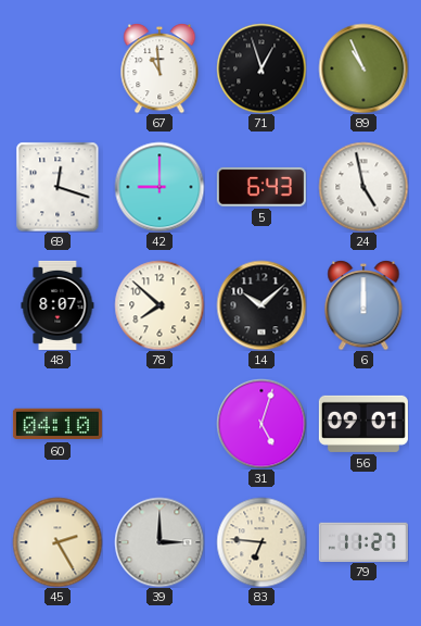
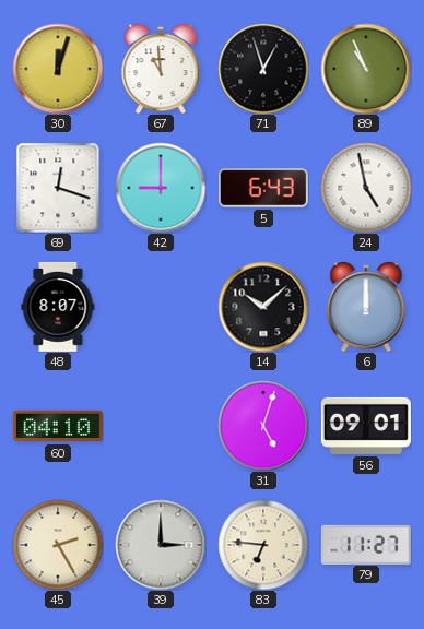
30: none -> 12:03
78: 7:52 -> none
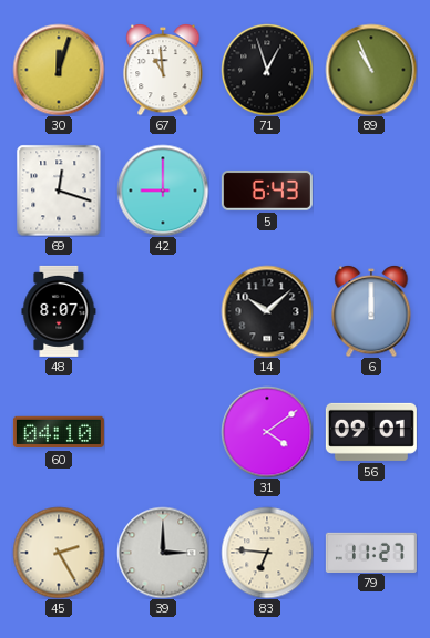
24: 4:58 -> none
31: 5:03 -> 4:09
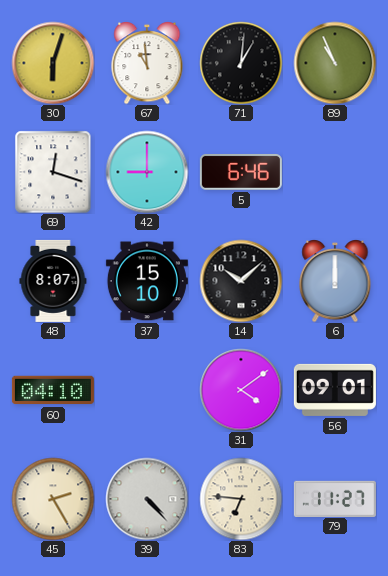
30: 12:03 -> 6:03
71: 12:57 -> 1:01
5: 6:43 -> 6:46
37: none -> 15:10
39: 3:00 -> 4:23
